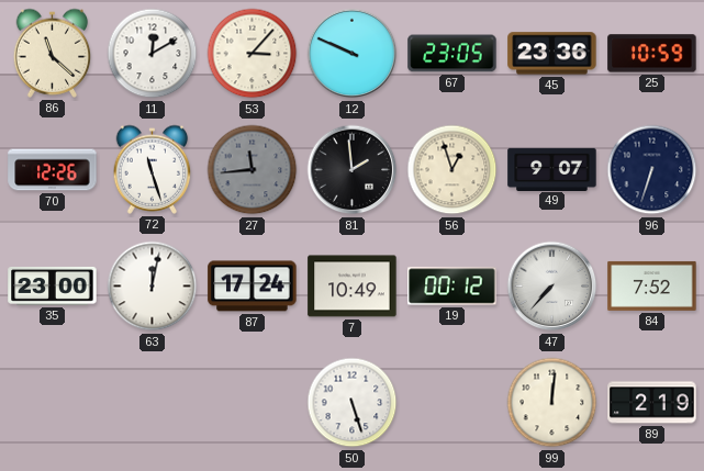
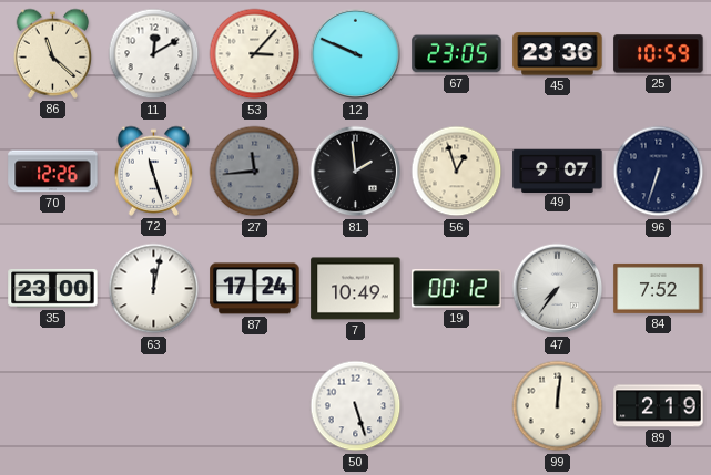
47: 7:37 -> 7:36
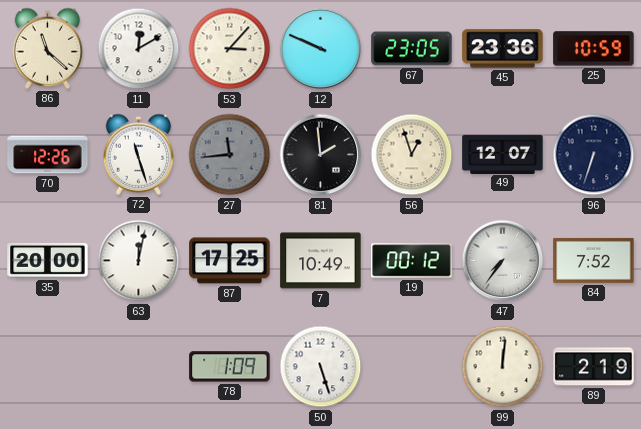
49: 9:07 -> 12:07
35: 23:00 -> 20:00
87: 17:24 -> 17:25
78: none -> 1:09
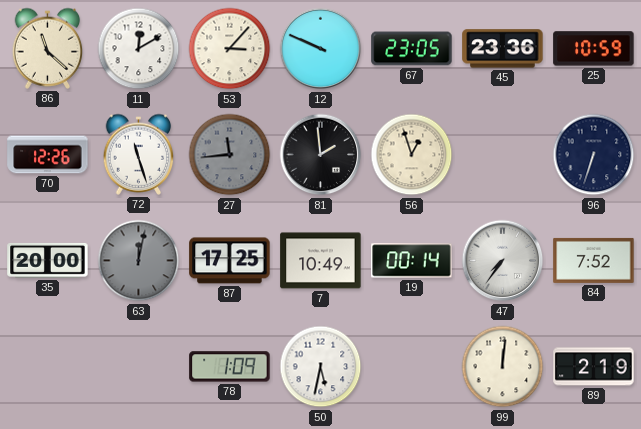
49: 12:07 -> none
63 dial: white -> grey
19: 00:12 -> 00:14
50: 5:27 -> 5:32
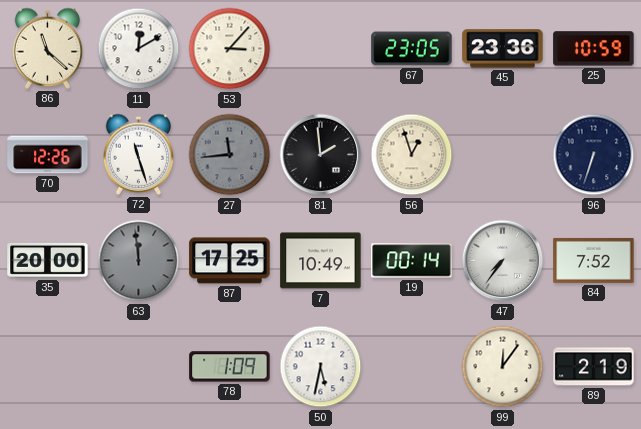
12: 9:49 -> none
63: 12:02 -> 11:59
99: 12:01 -> 12:06
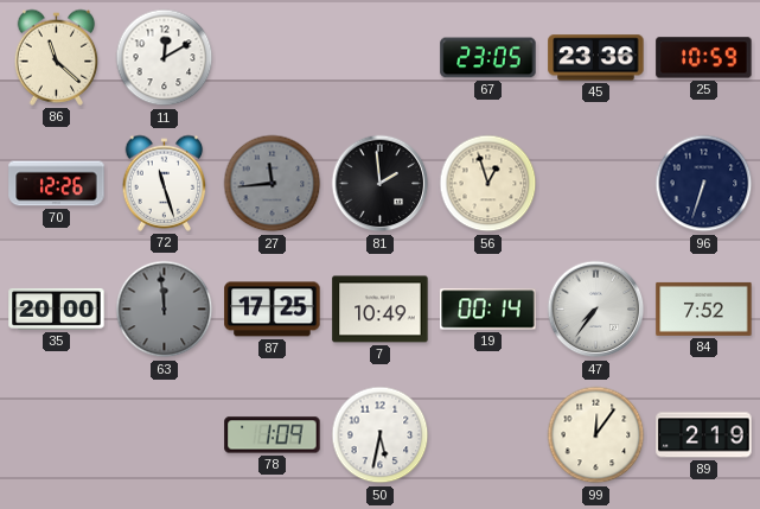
53: 3:07 -> none
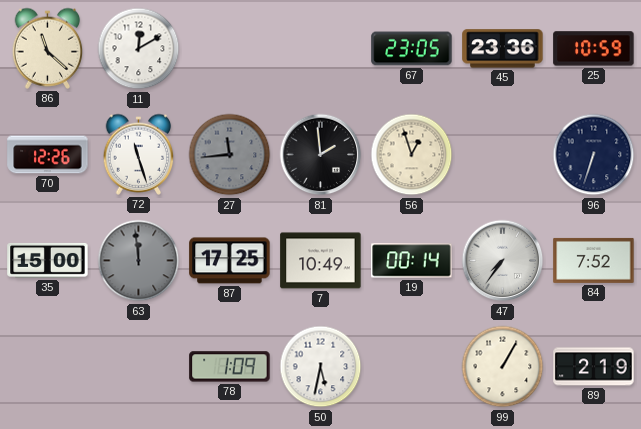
35: 20:00 -> 15:00
99: 12:06 -> 1:05
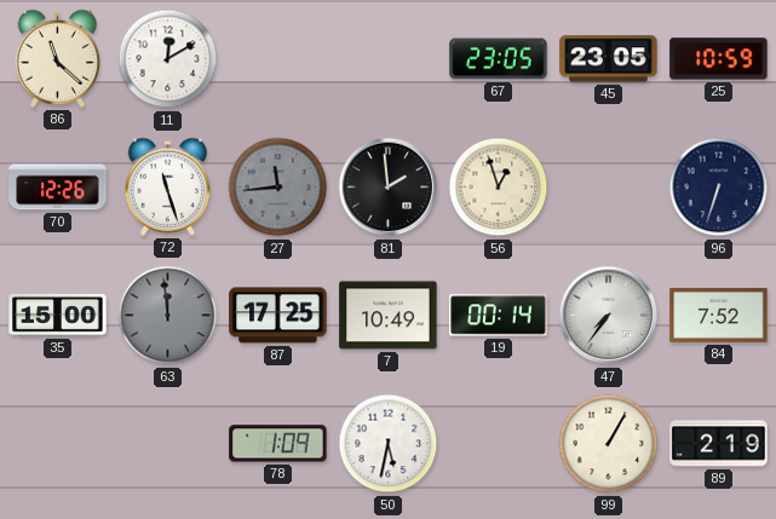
45: 23:36 -> 23:05
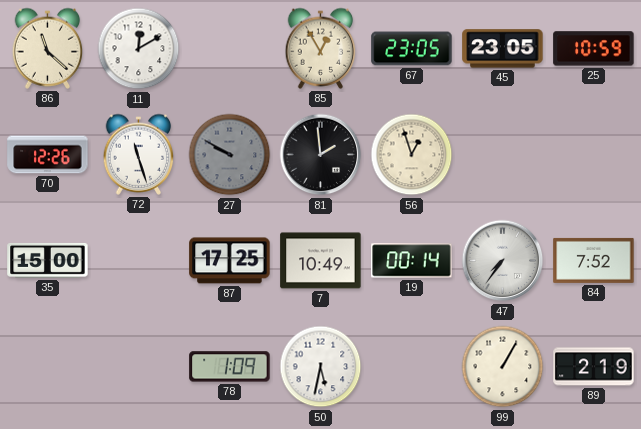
85: none -> 12:55
27: 11:44 -> 9:50
96: 6:33 -> none
63: 11:59 -> none
